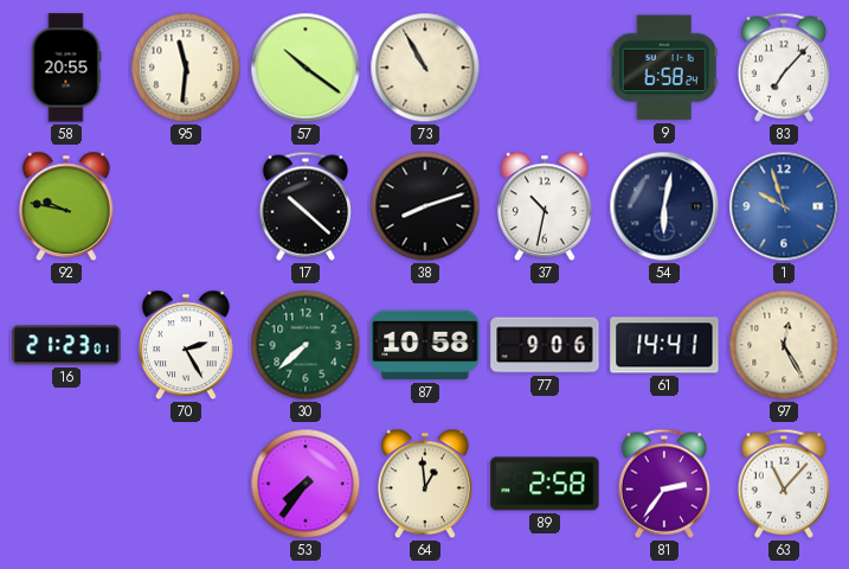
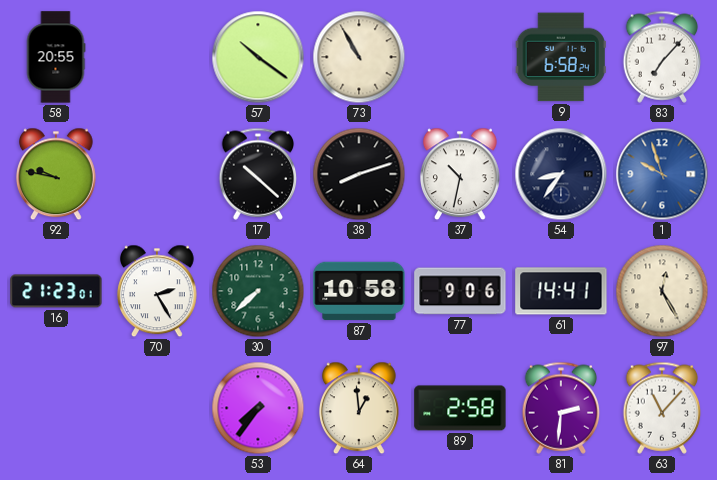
95: 11:31 -> none
54: 6:02 -> 8:36
81: 2:36 -> 2:31
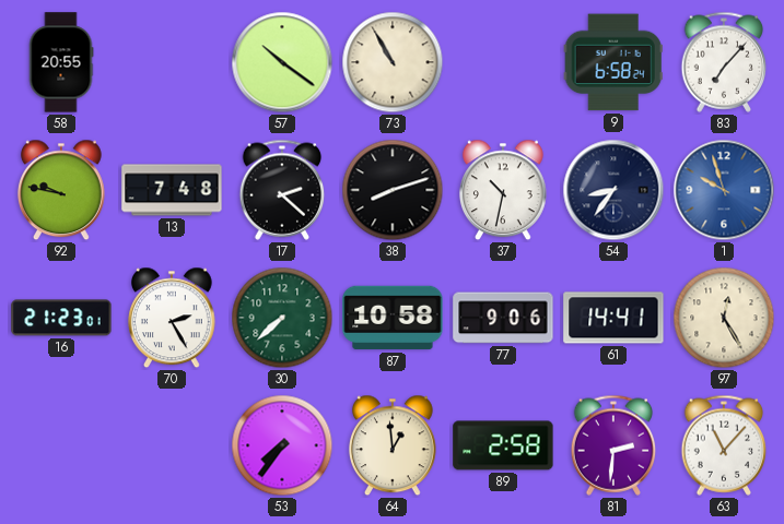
13: none -> 7:48
17: 10:22 -> 2:22
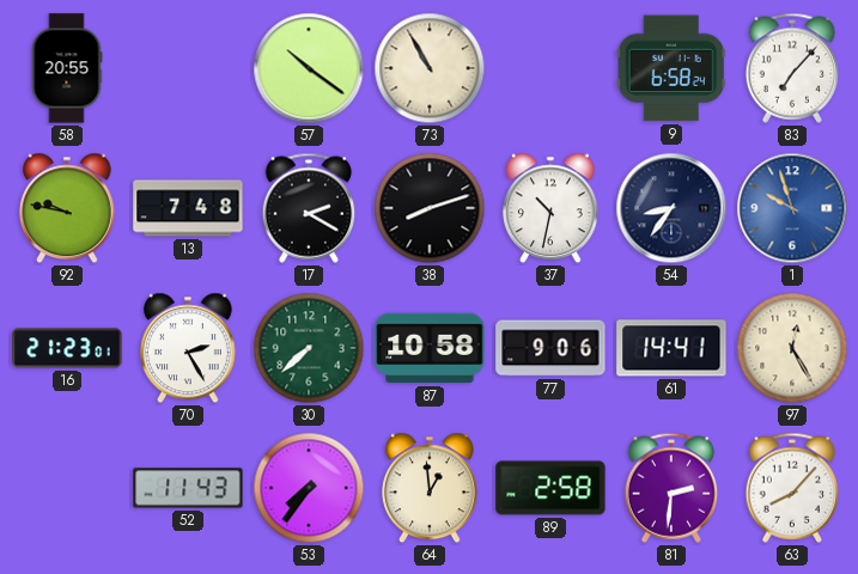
17: 2:22 -> 2:20
52: none -> 11:43
63: 11:07 -> 8:07
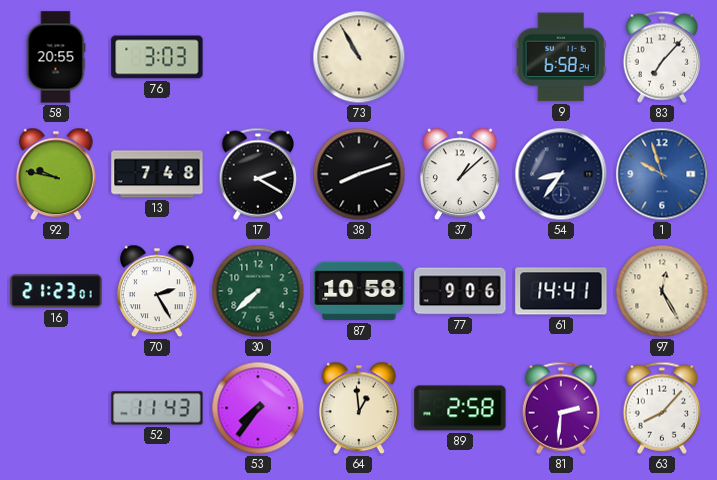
76: none -> 3:03
57: 10:21 -> none
37: 10:32 -> 1:08
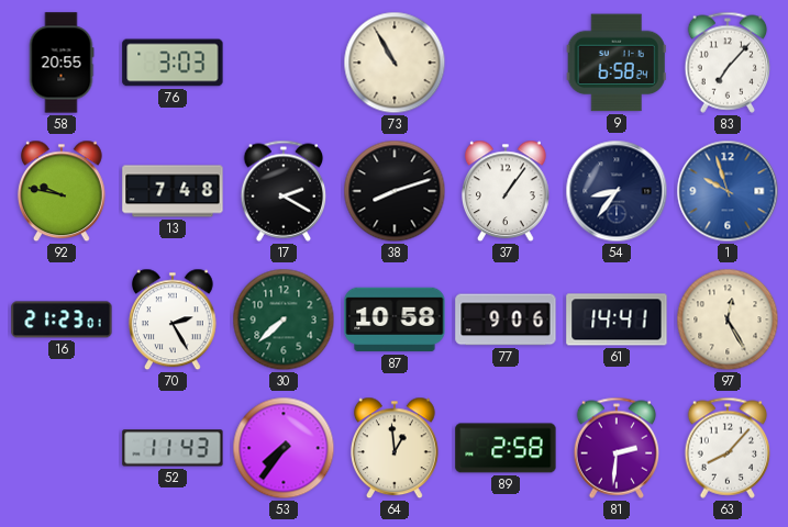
37: 1:08 -> 1:06
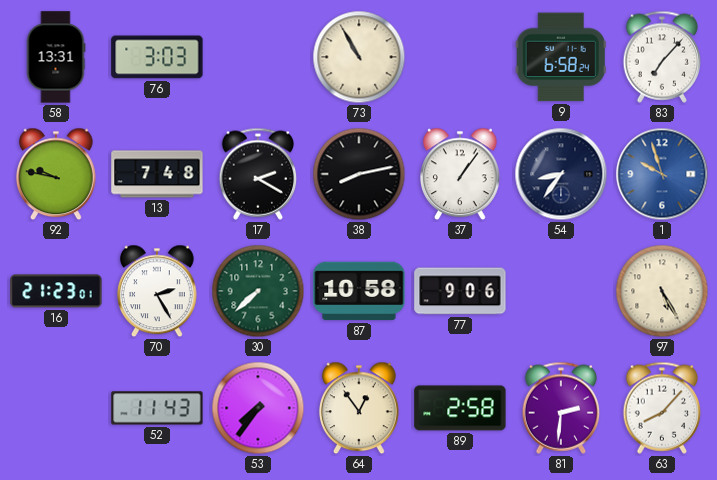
58: 20:55 -> 13:31
38: 8:12 -> 8:13
61: 14:41 -> none
97: 12:25 -> 5:25
64: 12:59 -> 12:54
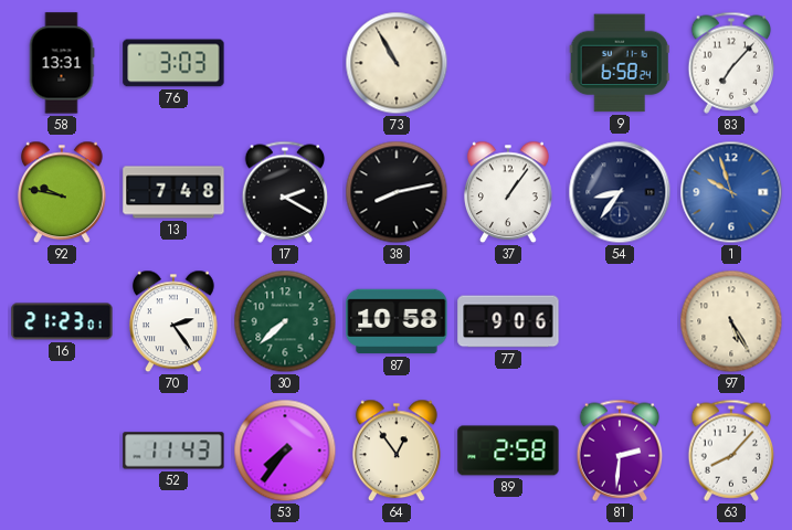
70: 2:25 -> 2:24
